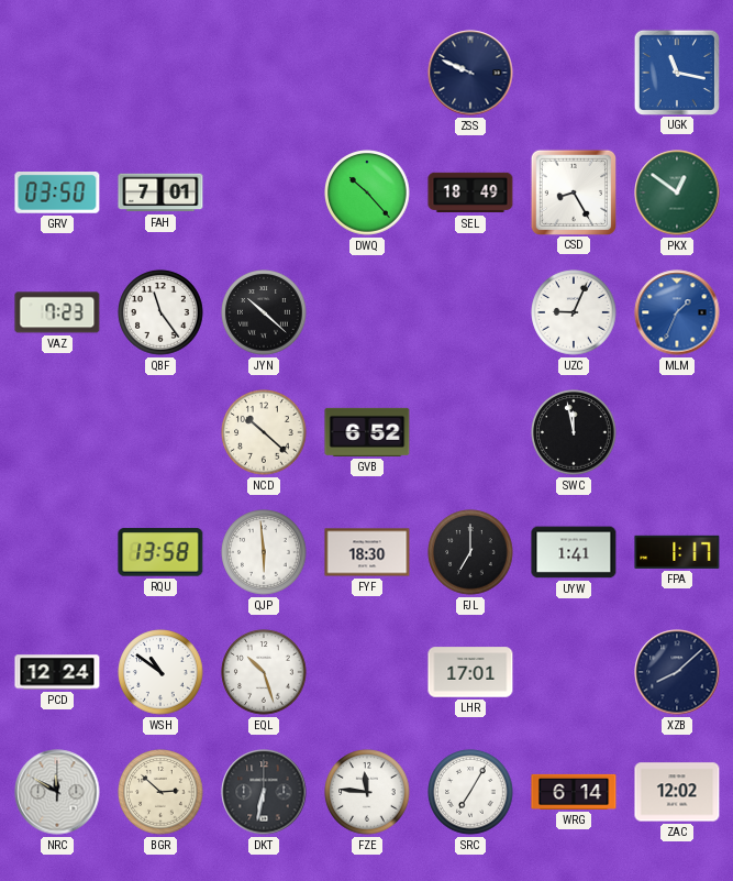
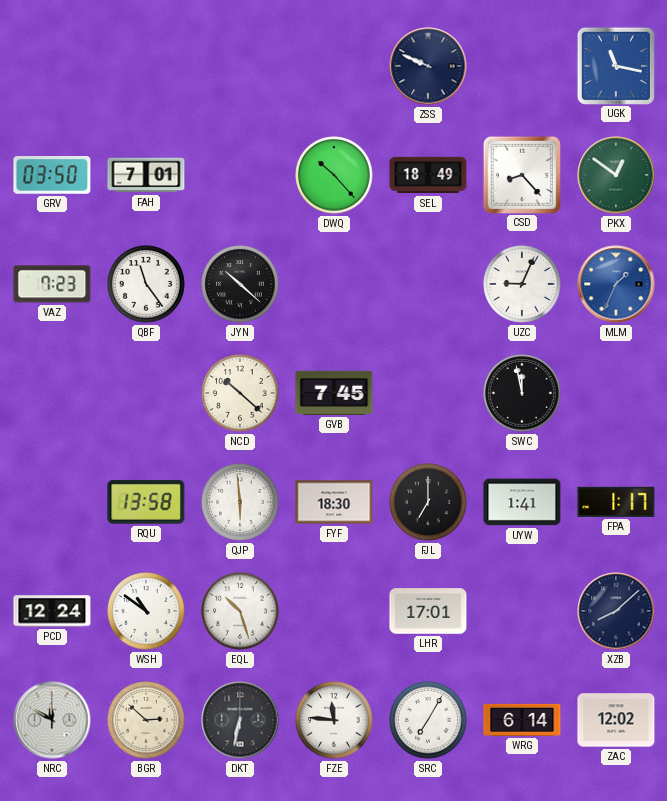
CSD: 8:25 -> 8:23
GVB: 6:52 -> 7:45
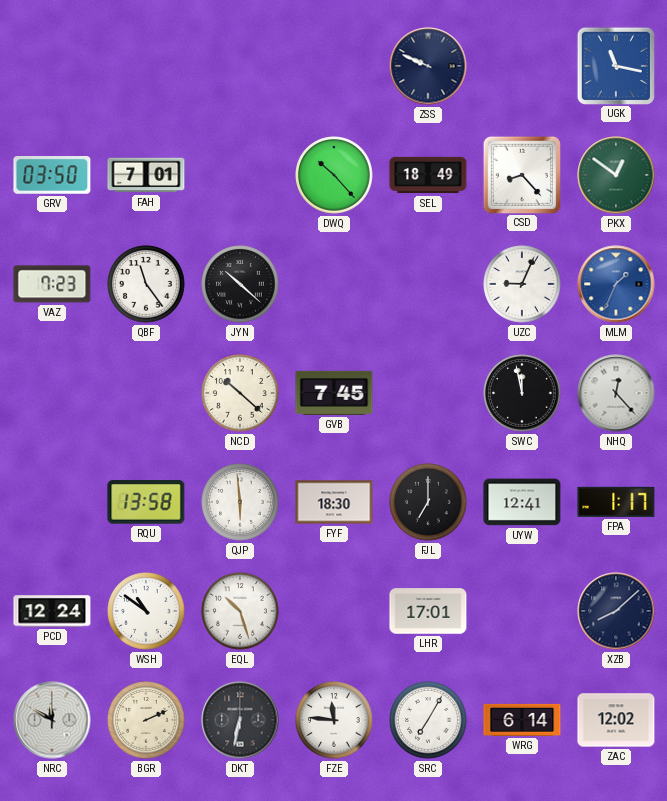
NHQ: none -> 12:23
UYW: 1:41 -> 12:41
BGR: 2:52 -> 2:11
